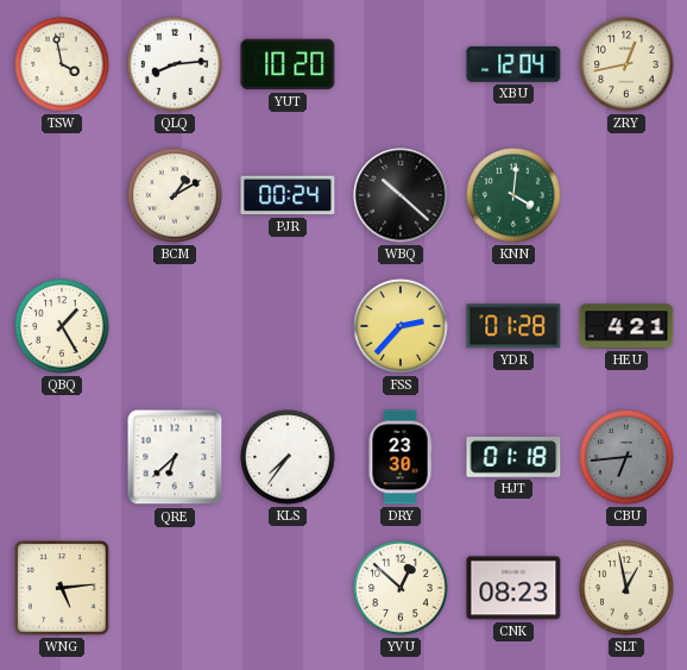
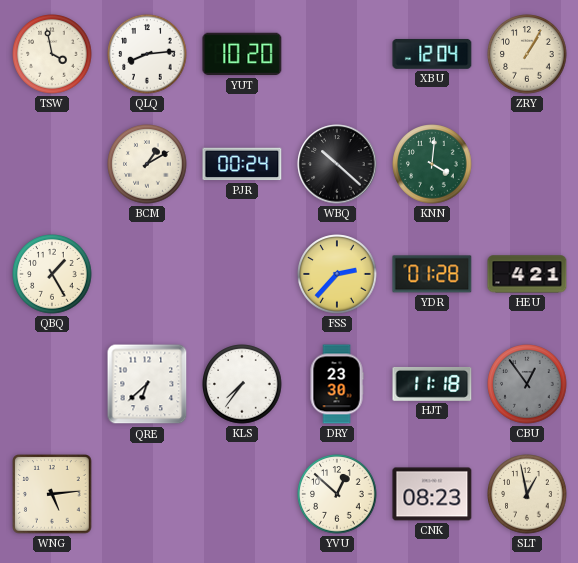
ZRY: 12:43 -> 1:05
HJT: 01:18 -> 11:18
CBU: 6:44 -> 12:54
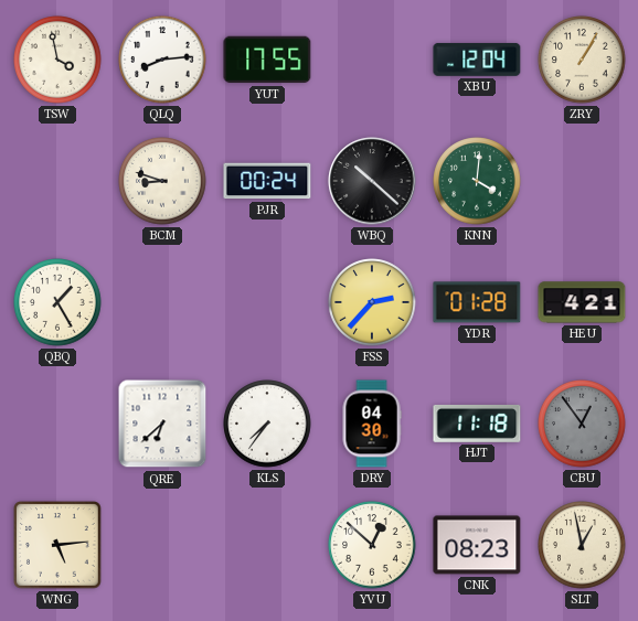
YUT: 10:20 -> 17:55
BCM: 1:10 -> 8:48
DRY: 23:30 -> 04:30
